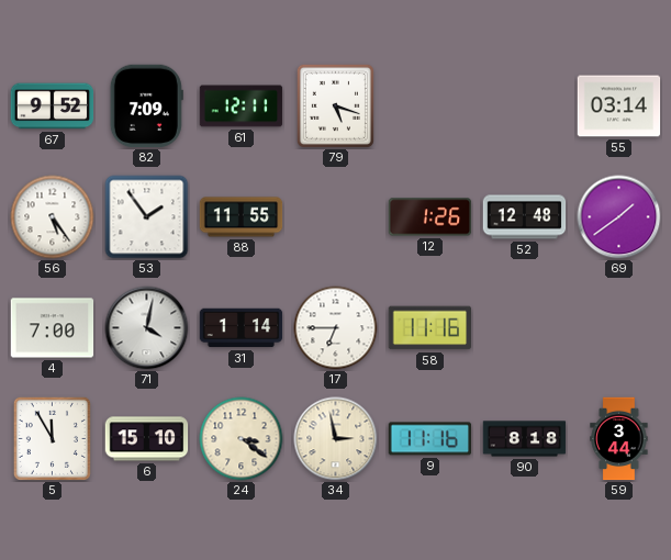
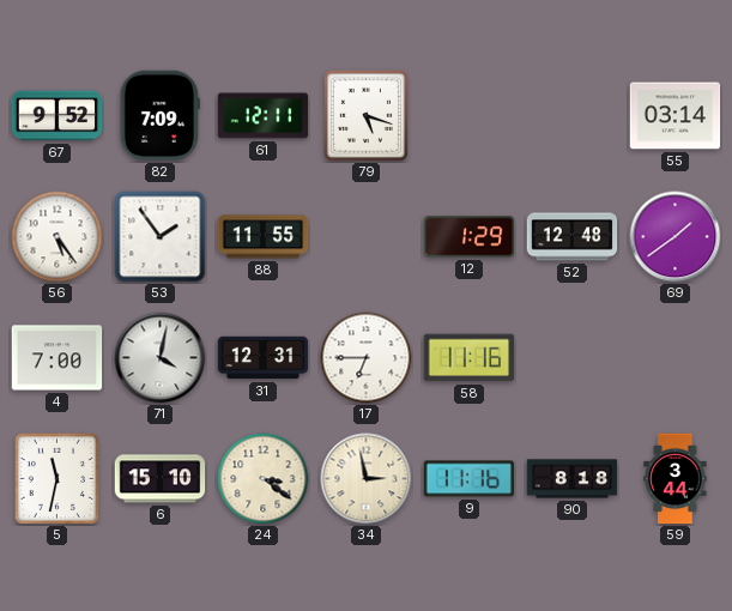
12: 1:26 -> 1:29
31: 1:14 -> 12:31
5: 11:55 -> 11:32
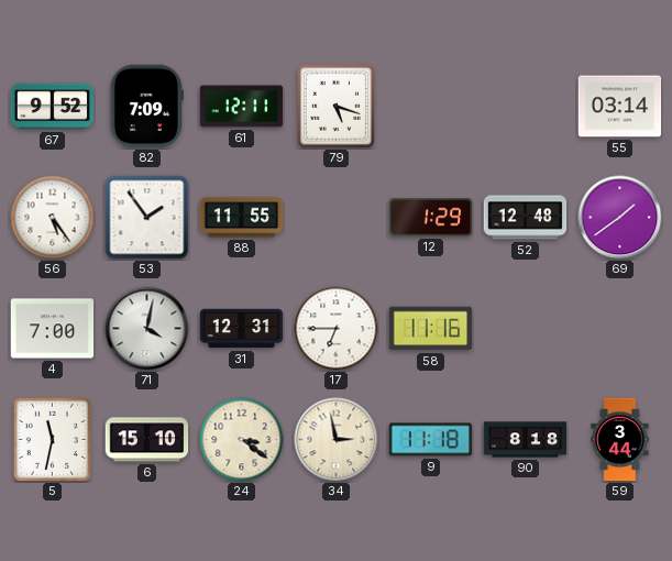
9: 11:16 -> 11:18
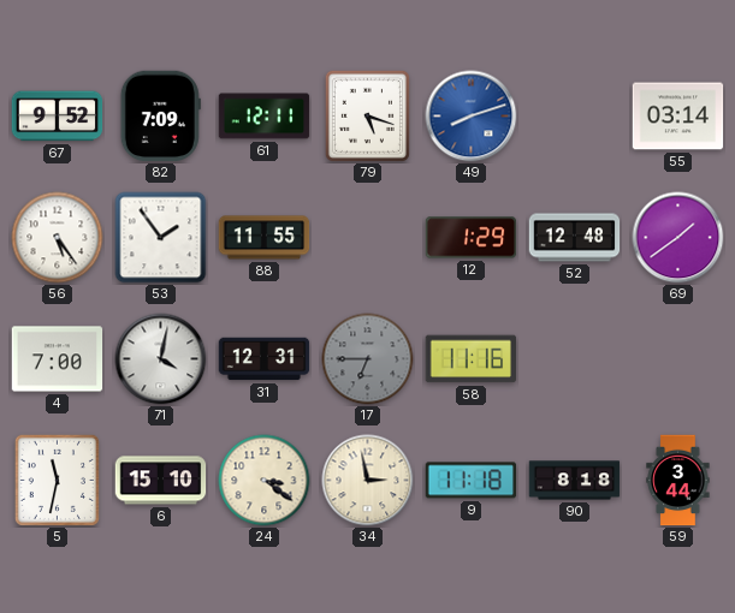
49: none -> 8:12
17 dial: white -> grey
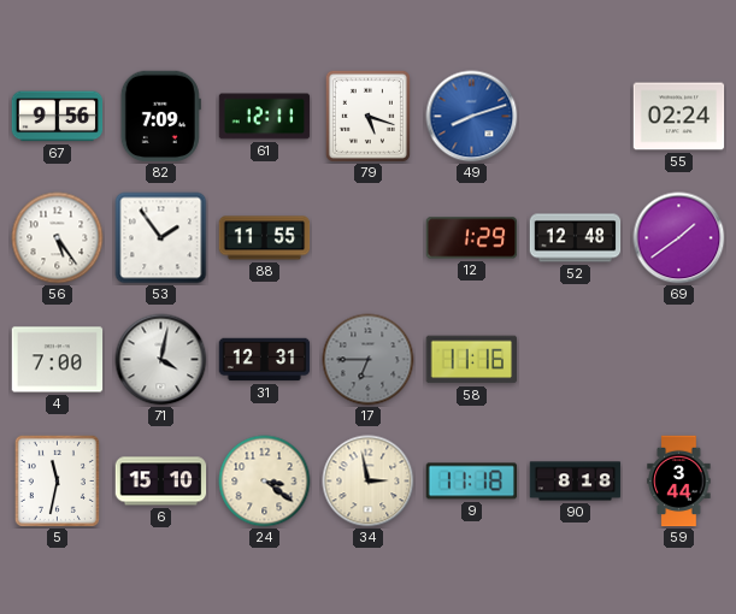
67: 9:52 -> 9:56
55: 03:14 -> 02:24
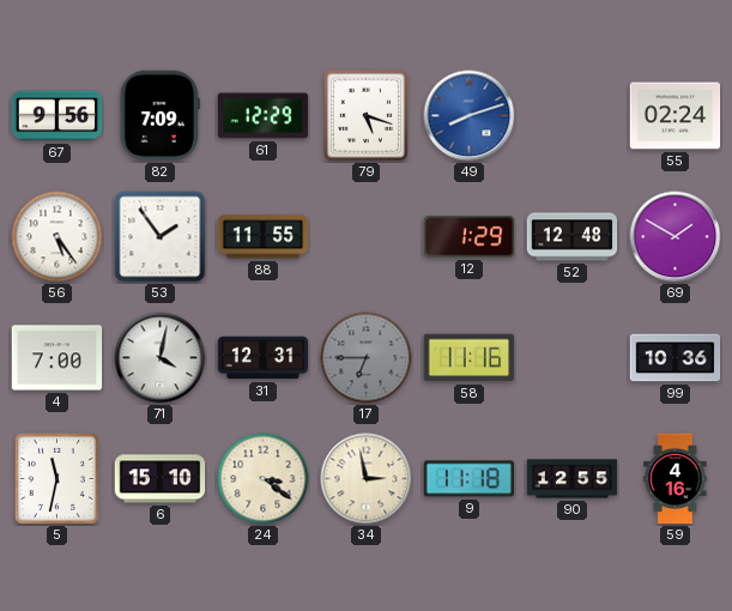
61: 12:11 -> 12:29
69: 1:39 -> 1:50
99: none -> 10:36
90: 8:18 -> 12:55
59: 3:44 -> 4:16
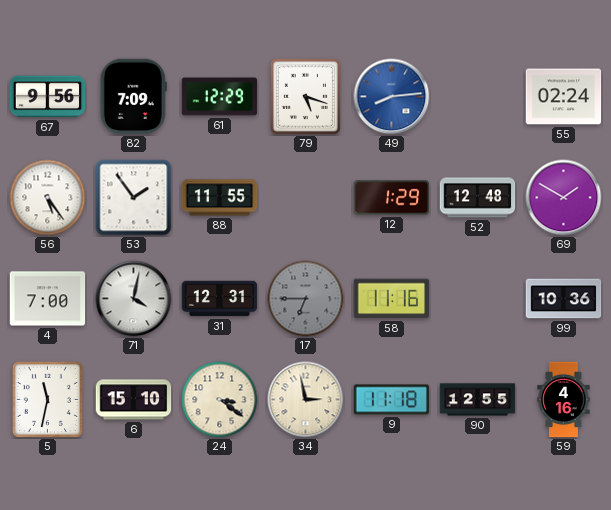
49: 8:12 -> 8:14
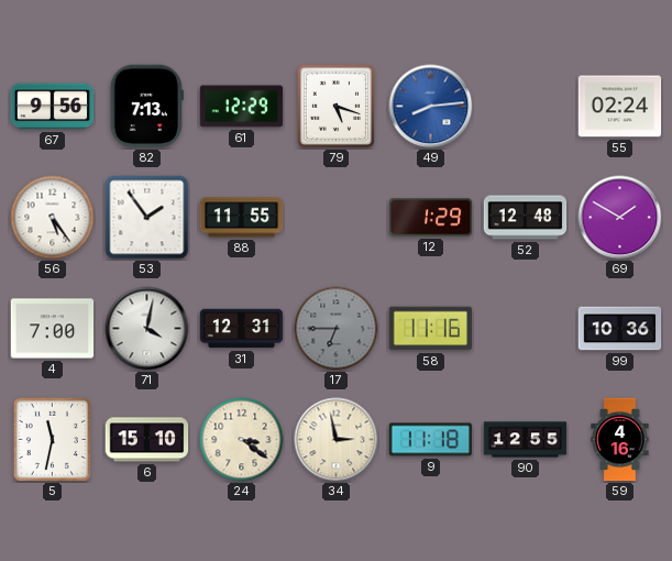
82: 7:09 -> 7:13
